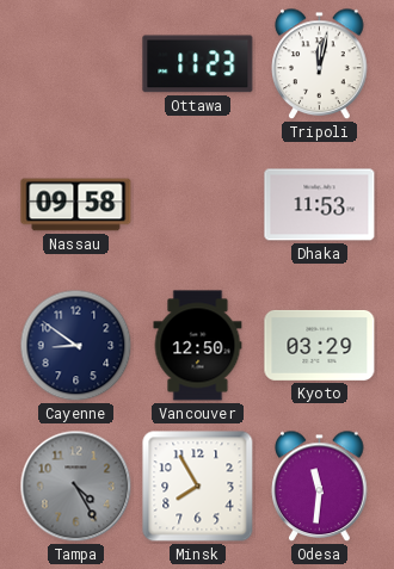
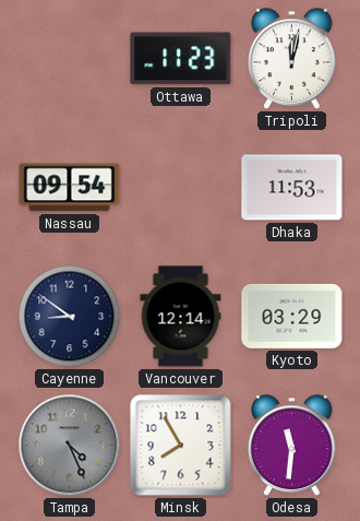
Nassau: 09:58 -> 09:54
Vancouver: 12:50 -> 12:14
Tampa: 4:25 -> 4:26
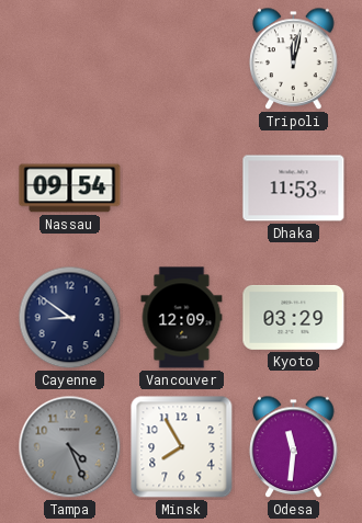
Ottawa: 11:23 -> none
Vancouver: 12:14 -> 12:09
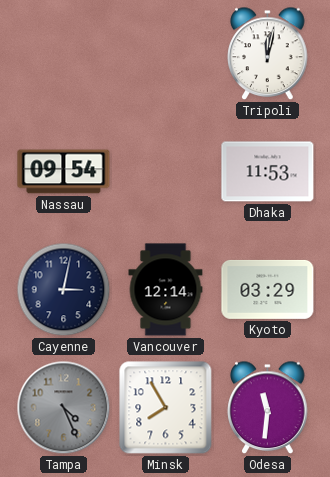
Cayenne: 8:51 -> 3:02
Vancouver: 12:09 -> 12:14
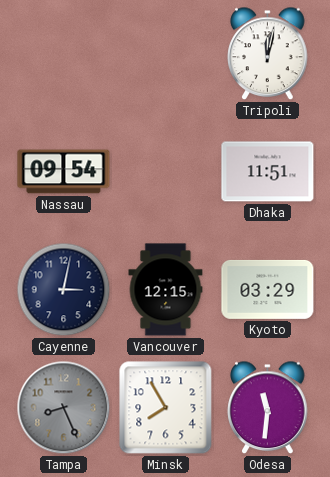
Dhaka: 11:53 -> 11:51
Vancouver: 12:14 -> 12:15
Tampa: 4:26 -> 8:26
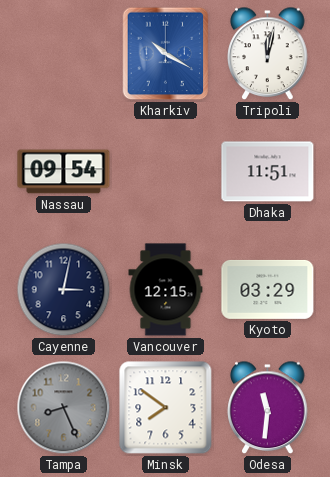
Kharkiv: none -> 10:20
Minsk: 7:55 -> 7:51
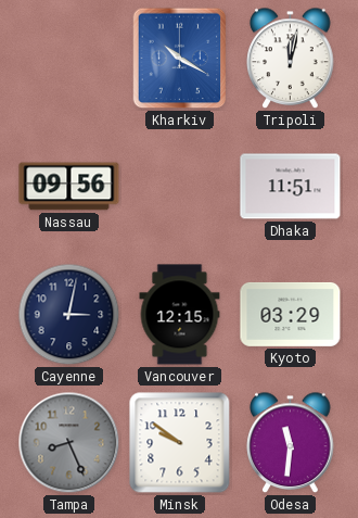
Nassau: 09:54 -> 09:56
Minsk: 7:51 -> 9:51
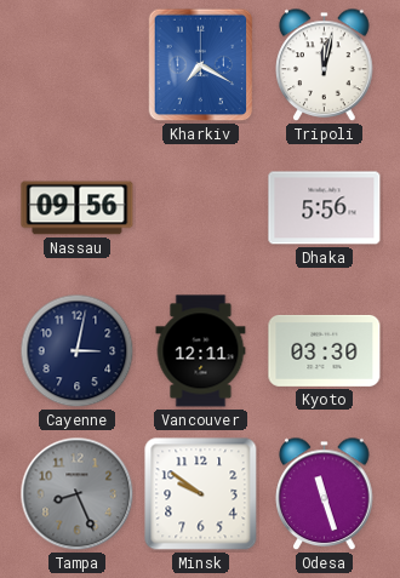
Kharkiv: 10:20 -> 7:20
Dhaka: 11:51 -> 5:56
Vancouver: 12:15 -> 12:11
Kyoto: 03:29 -> 03:30
Odesa: 11:31 -> 11:27
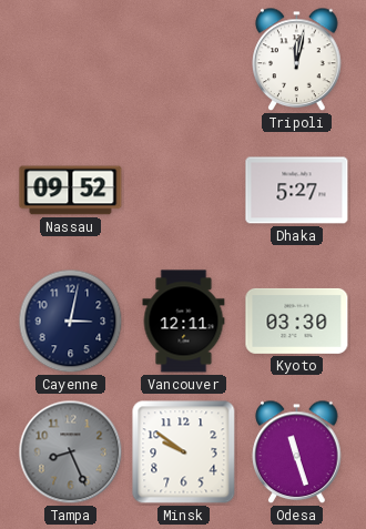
Kharkiv: 7:20 -> none
Nassau: 09:56 -> 09:52
Dhaka: 5:56 -> 5:27
